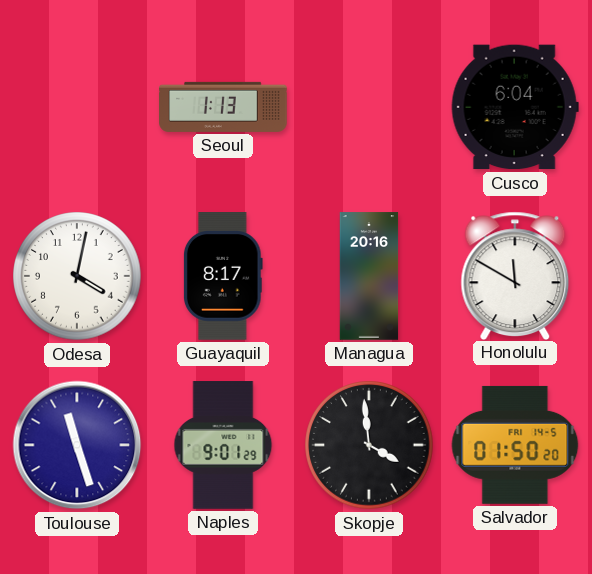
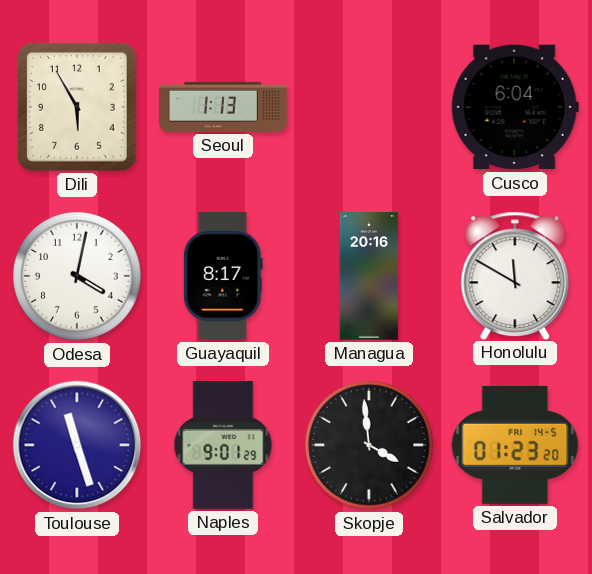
Dili: none -> 5:55
Salvador: 01:50 -> 01:23
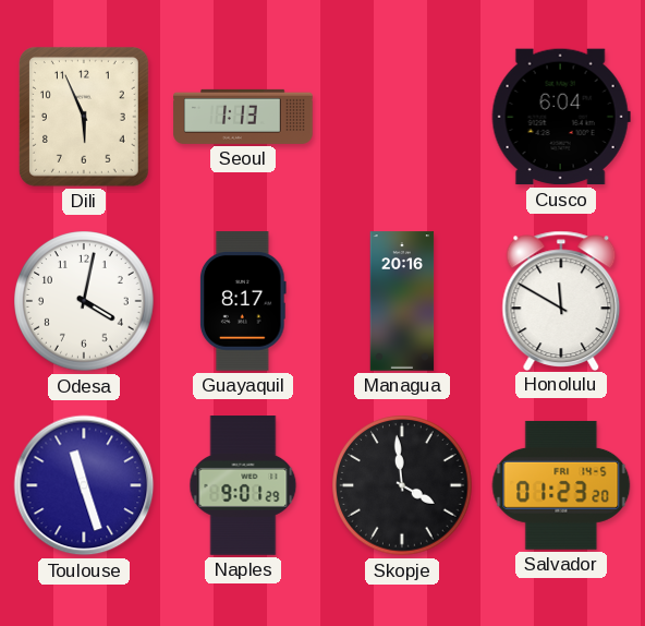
Dili: 5:55 -> 5:56
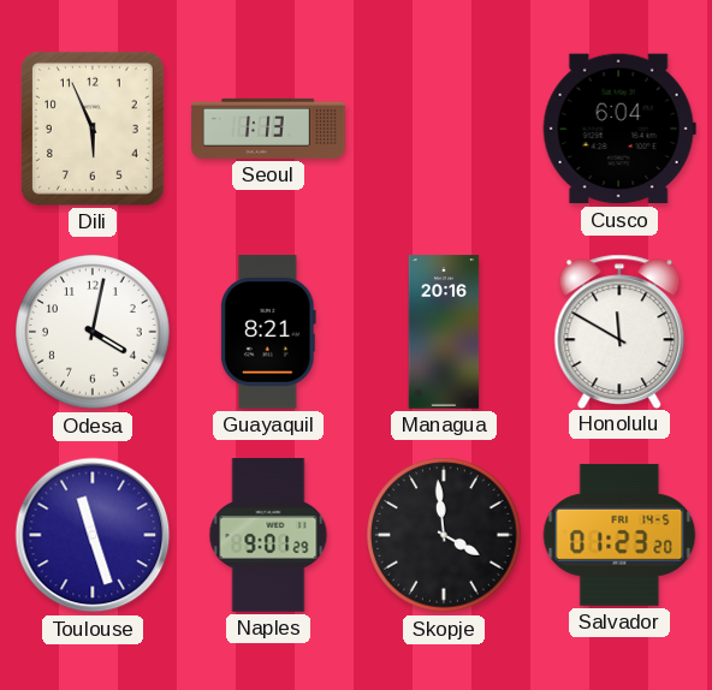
Guayaquil: 8:17 -> 8:21
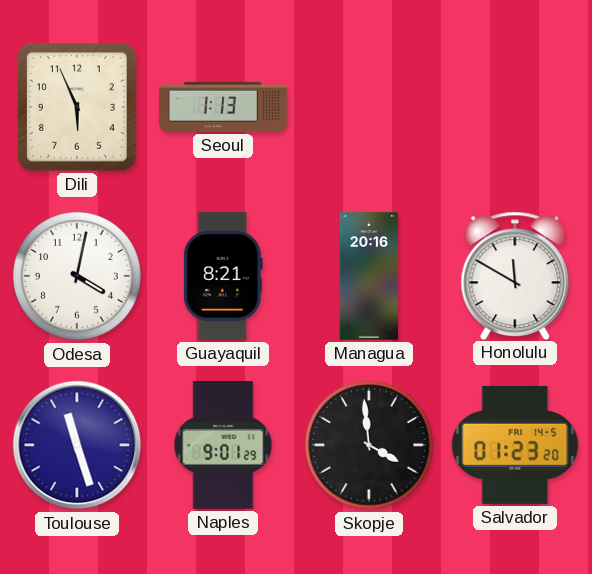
Cusco: 6:04 -> none
